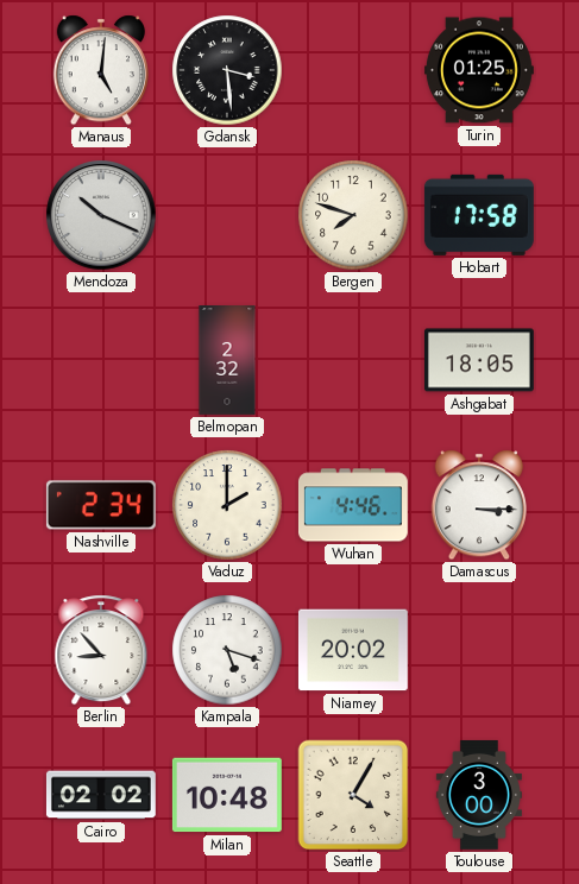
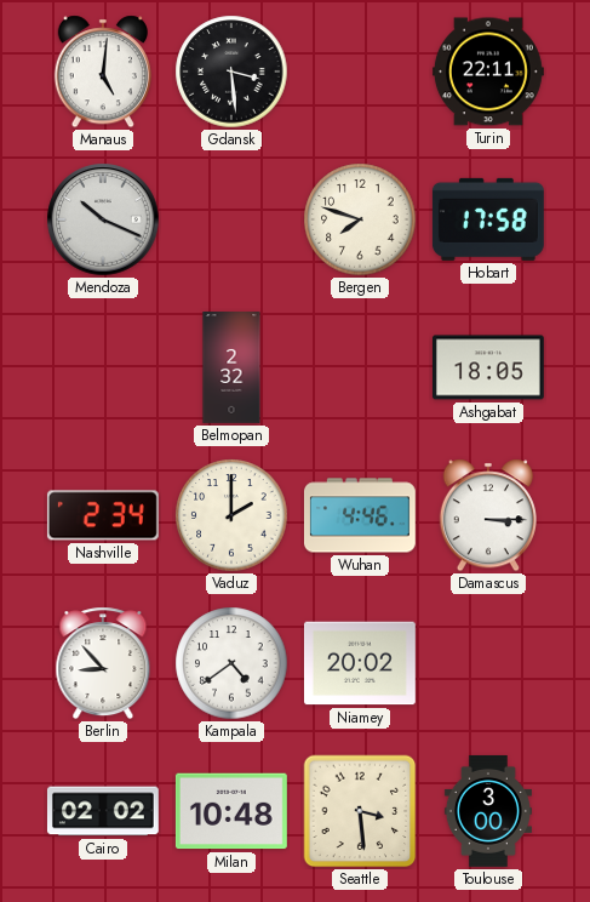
Turin: 01:25 -> 22:11
Kampala: 5:18 -> 4:39
Seattle: 4:05 -> 3:29
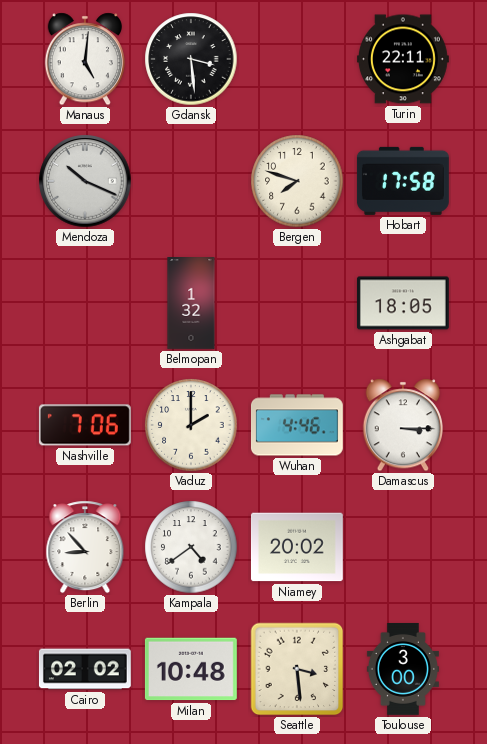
Belmopan: 2:32 -> 1:32
Nashville: 2:34 -> 7:06
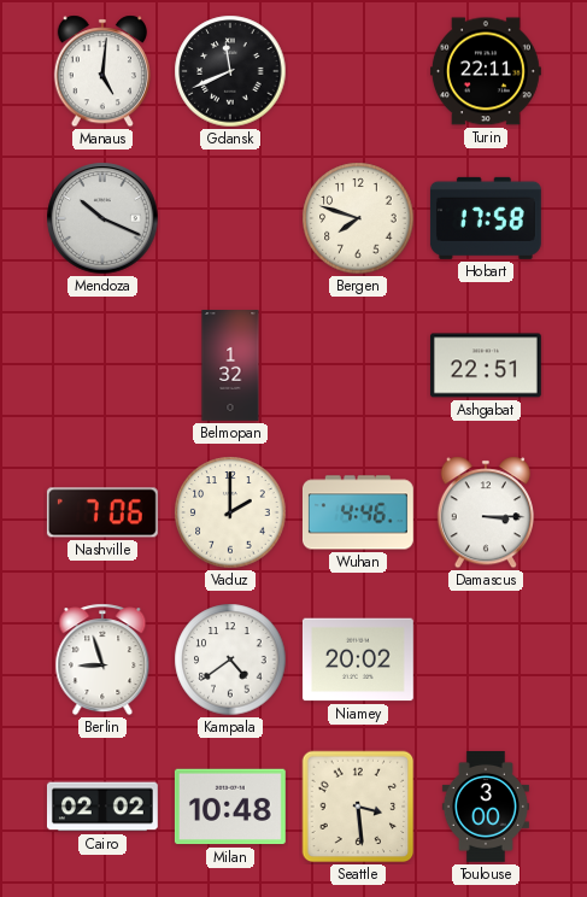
Gdansk: 3:29 -> 11:41
Ashgabat: 18:05 -> 22:51
Berlin: 8:53 -> 8:57
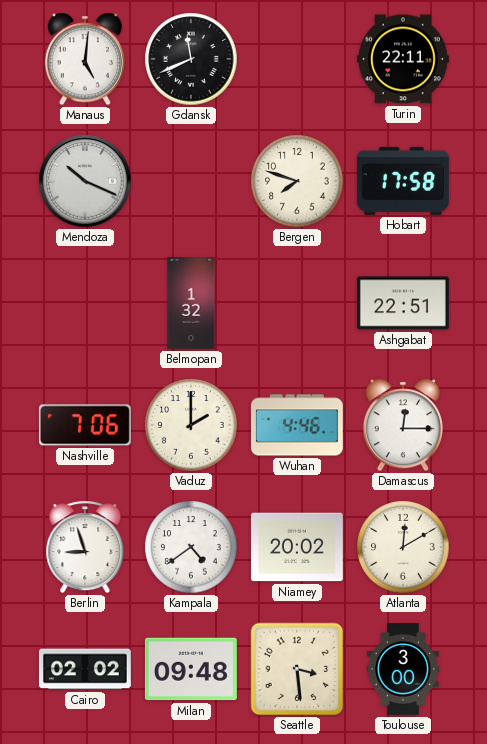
Damascus: 3:15 -> 12:15
Atlanta: none -> 12:10
Milan: 10:48 -> 09:48
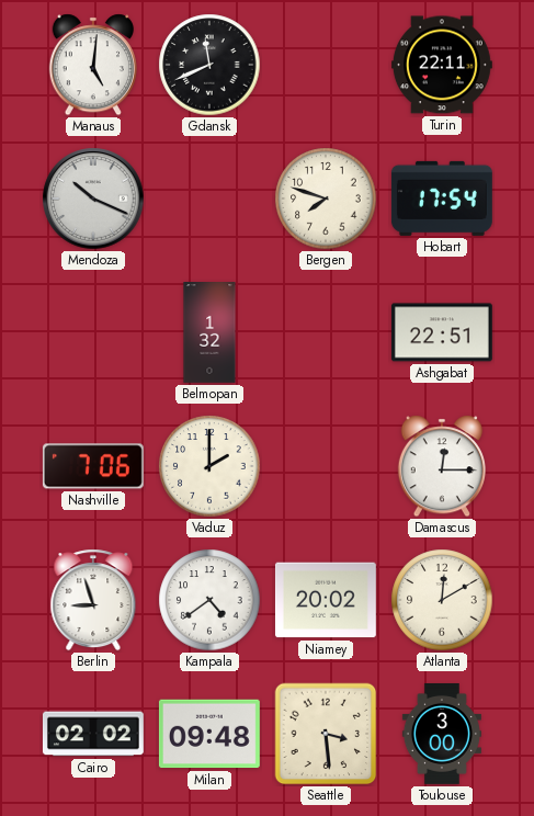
Hobart: 17:58 -> 17:54
Wuhan: 4:46 -> none
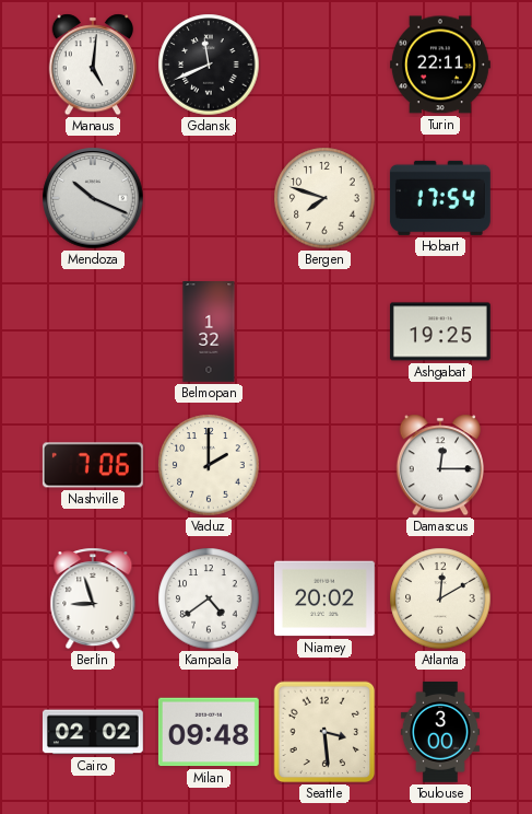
Ashgabat: 22:51 -> 19:25
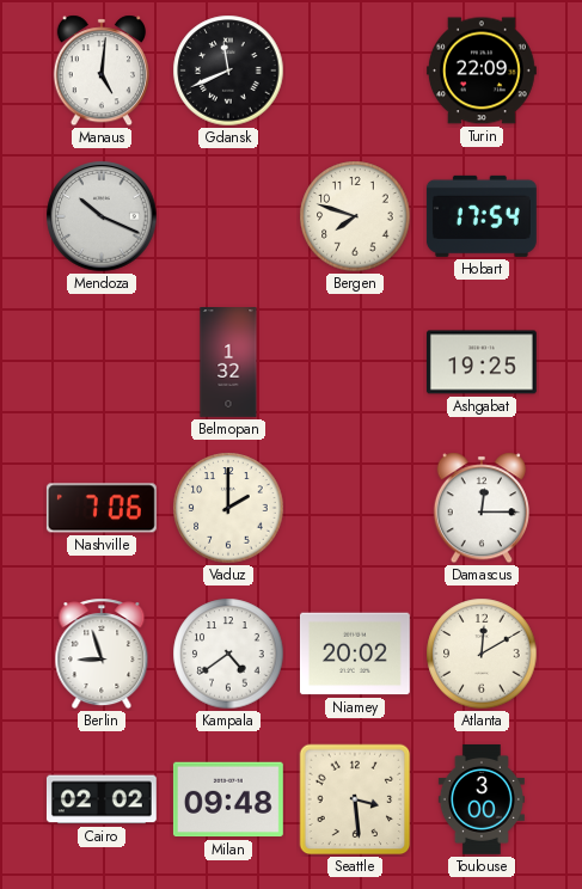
Turin: 22:11 -> 22:09
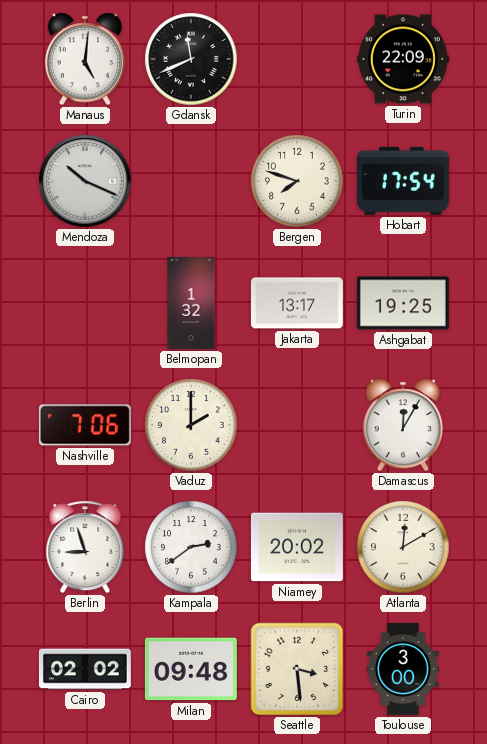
Jakarta: none -> 13:17
Damascus: 12:15 -> 12:05
Kampala: 4:39 -> 2:39
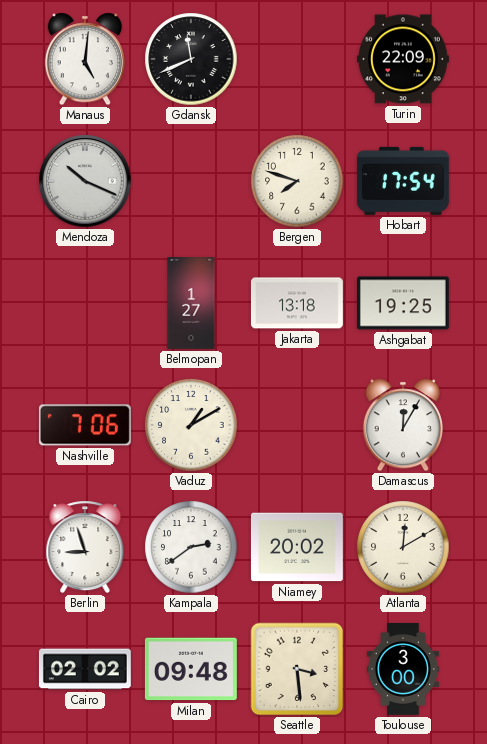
Belmopan: 1:32 -> 1:27
Jakarta: 13:17 -> 13:18
Vaduz: 2:00 -> 1:10
